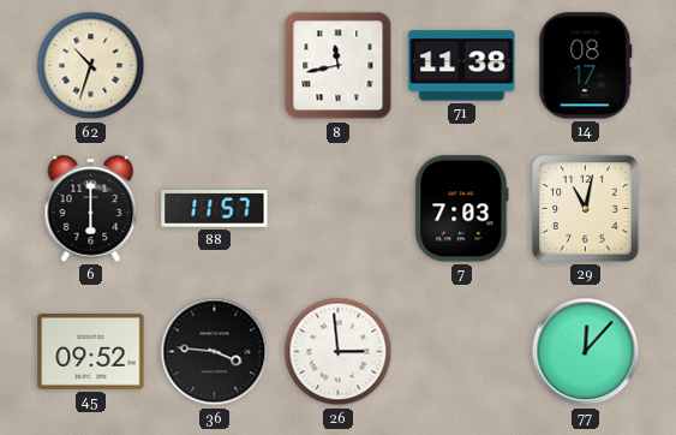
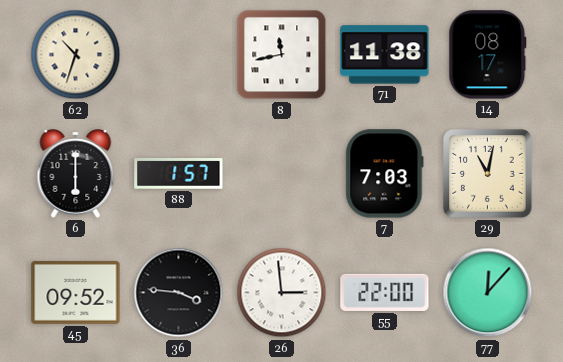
88: 11:57 -> 1:57
55: none -> 22:00
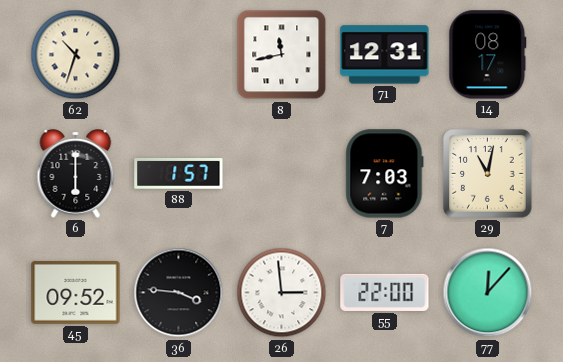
71: 11:38 -> 12:31
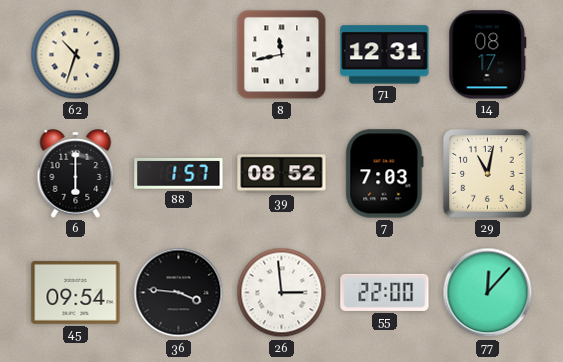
39: none -> 08:52
45: 09:52 -> 09:54
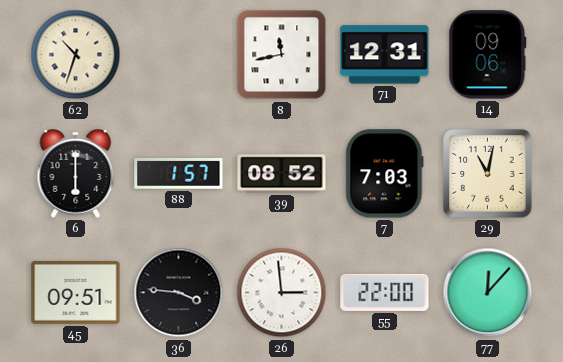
14: 08:17 -> 09:06
45: 09:54 -> 09:51
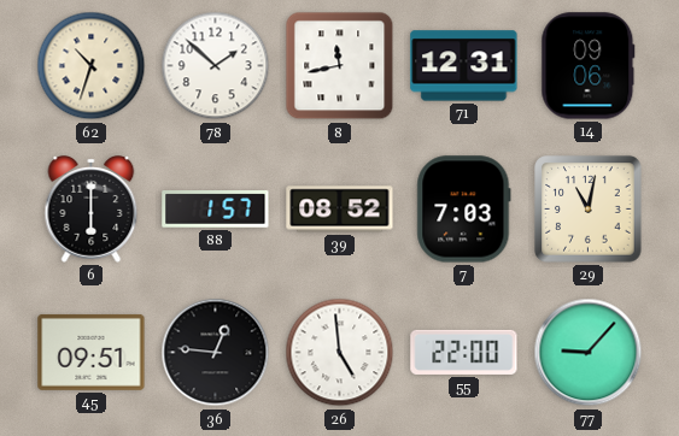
78: none -> 1:52
36: 3:46 -> 12:46
26: 2:59 -> 4:59
77: 12:07 -> 9:07
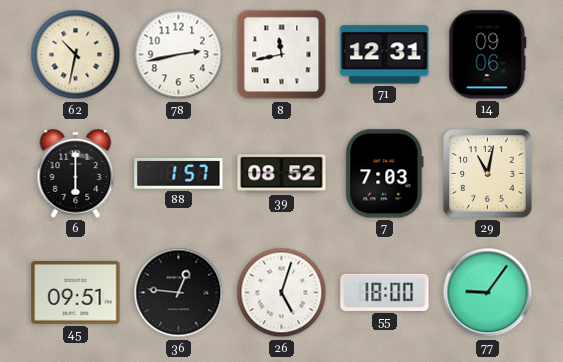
62: 10:33 -> 10:32
78: 1:52 -> 2:43
26: 4:59 -> 5:03
55: 22:00 -> 18:00
77: 9:07 -> 9:06
